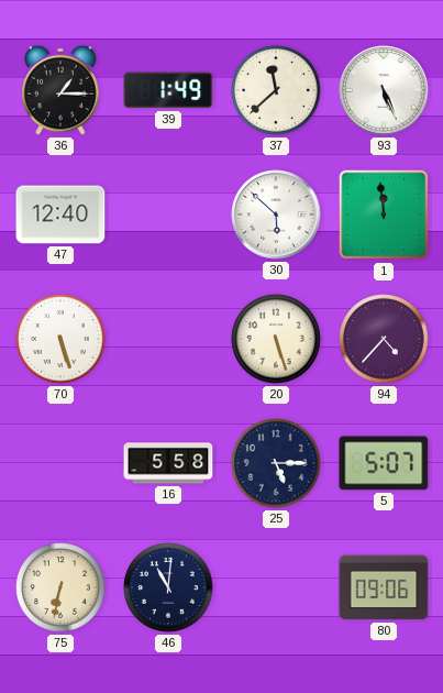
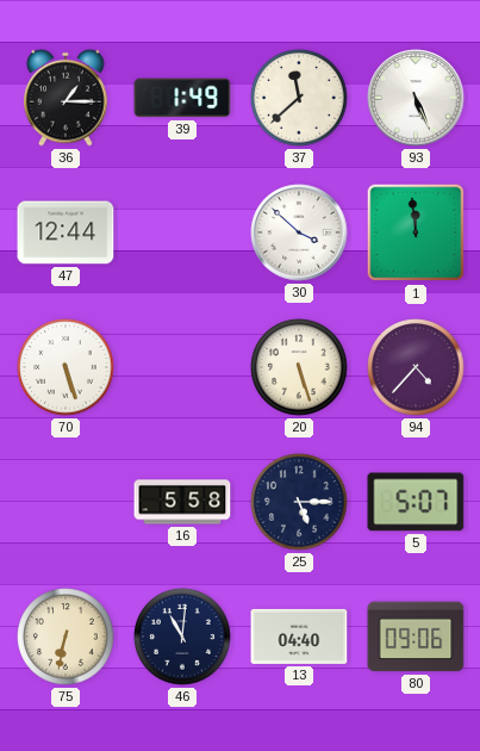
47: 12:40 -> 12:44
30: 5:52 -> 3:52
13: none -> 04:40
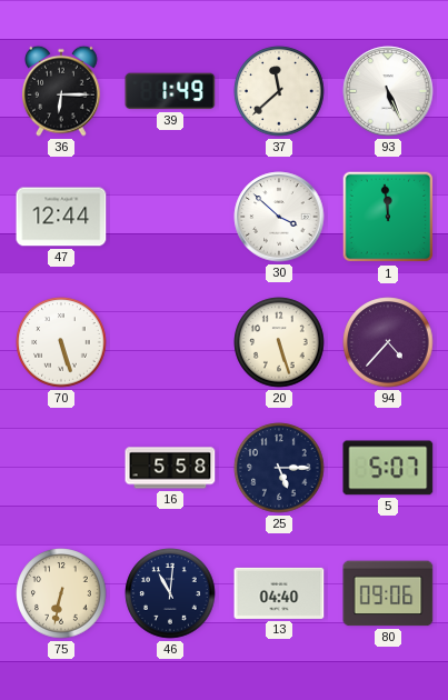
36: 1:15 -> 6:15
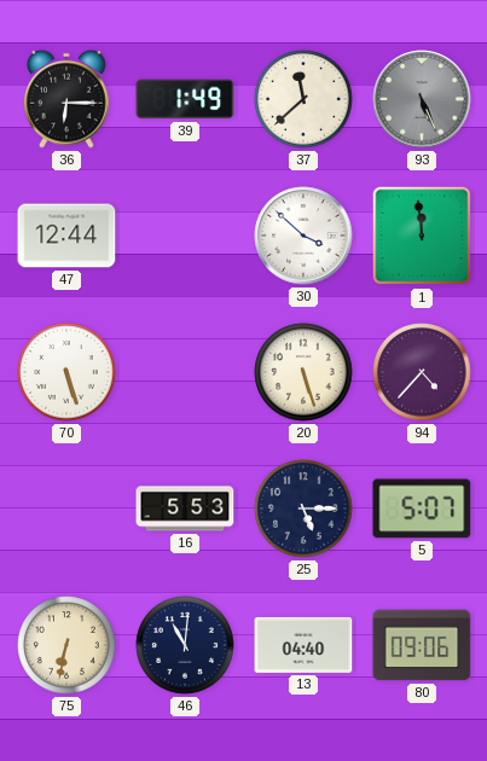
93 dial: white -> grey
16: 5:58 -> 5:53
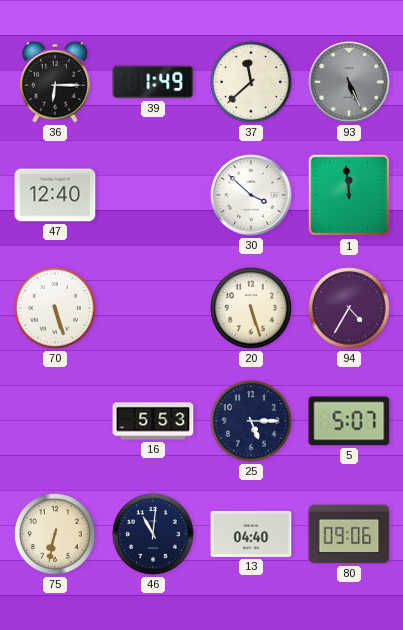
47: 12:44 -> 12:40
94: 4:37 -> 4:35
